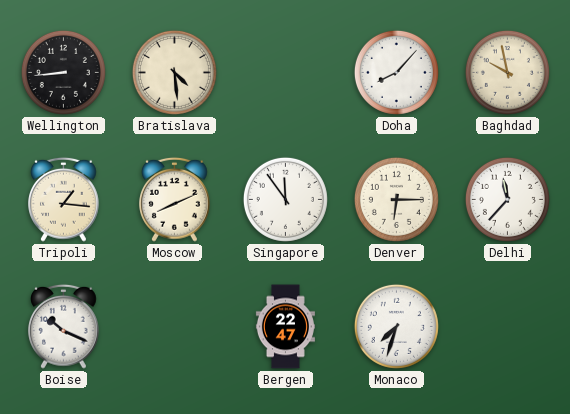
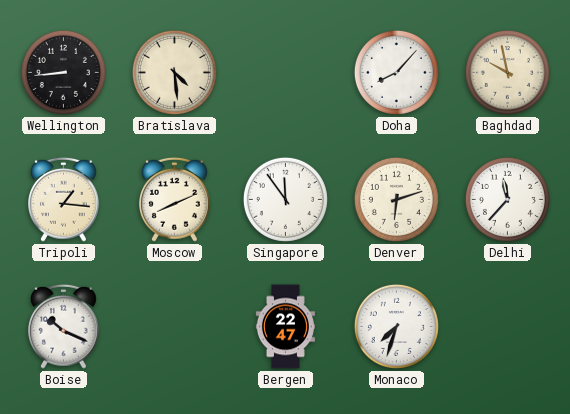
Denver: 6:15 -> 6:12
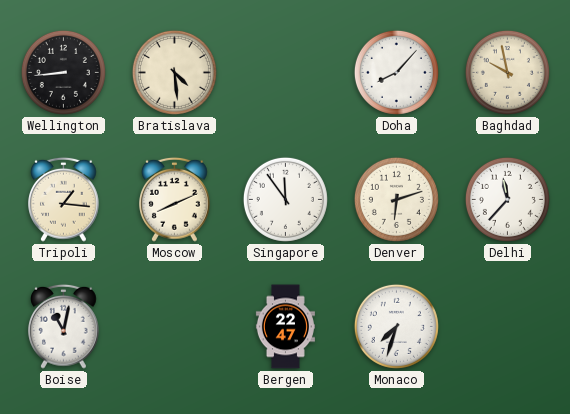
Boise: 10:19 -> 11:02
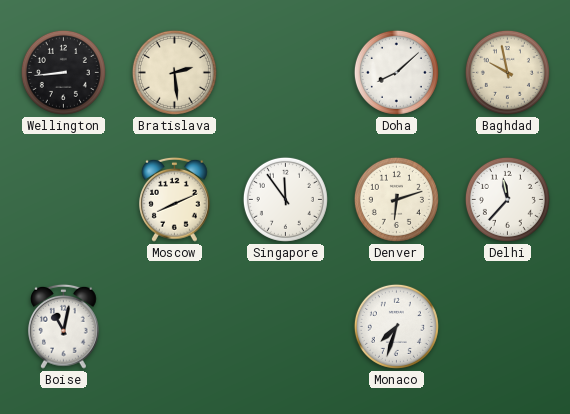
Bratislava: 4:29 -> 2:29
Doha: 8:07 -> 8:08
Tripoli: 1:16 -> none
Bergen: 22:47 -> none
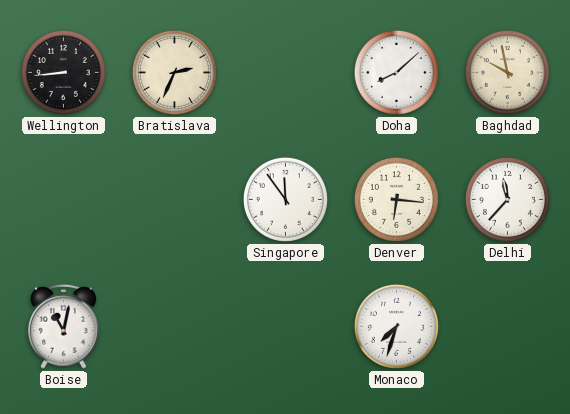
Bratislava: 2:29 -> 2:34
Moscow: 8:11 -> none
Denver: 6:12 -> 6:16
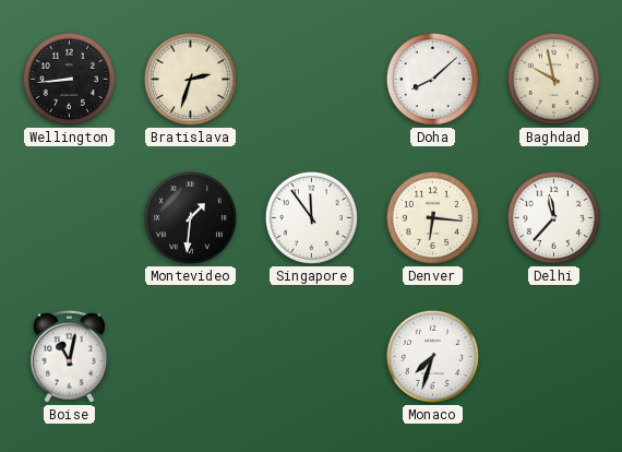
Bratislava: 2:34 -> 2:33
Montevideo: none -> 1:31
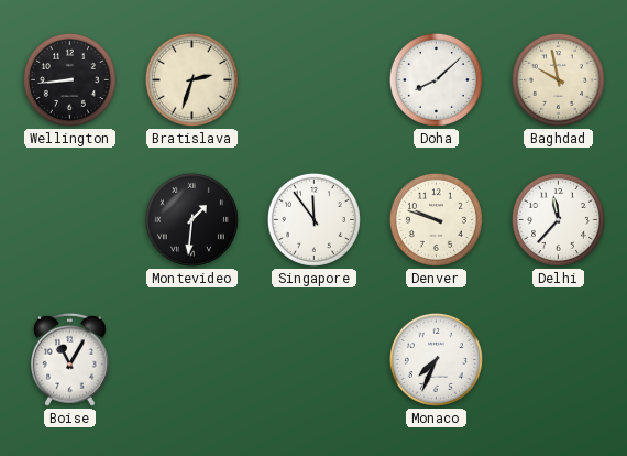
Denver: 6:16 -> 9:48
Boise: 11:02 -> 11:05
Monaco: 7:33 -> 7:34
